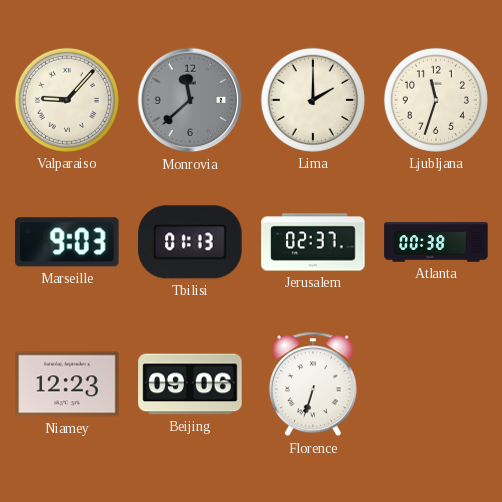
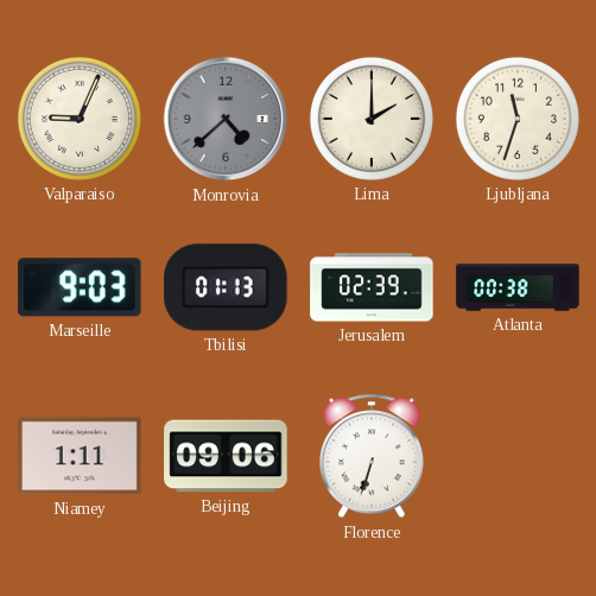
Valparaiso: 9:07 -> 9:04
Monrovia: 11:38 -> 4:38
Jerusalem: 02:37 -> 02:39
Niamey: 12:23 -> 1:11
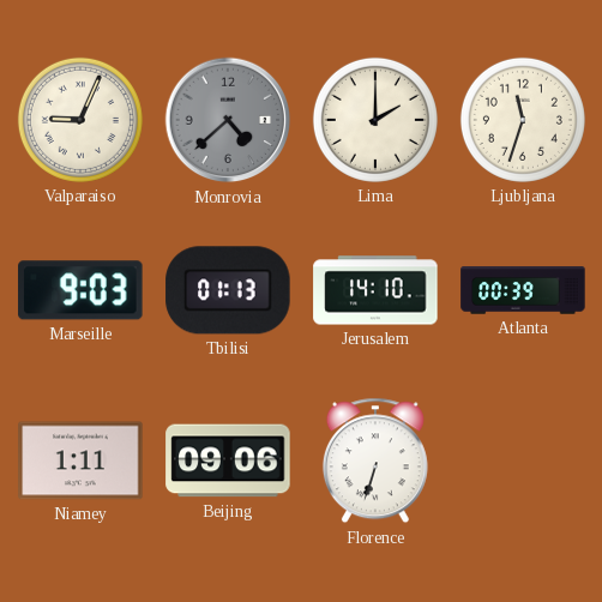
Jerusalem: 02:39 -> 14:10
Atlanta: 00:38 -> 00:39
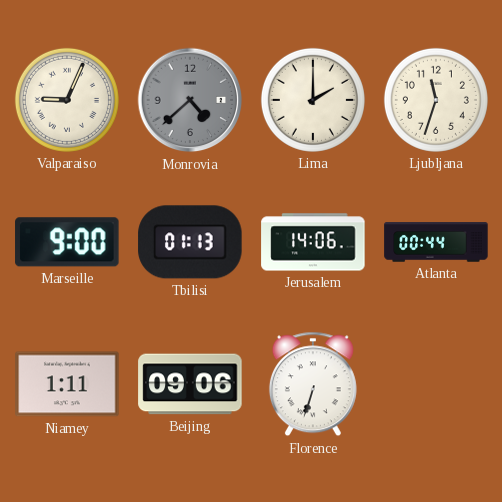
Marseille: 9:03 -> 9:00
Jerusalem: 14:10 -> 14:06
Atlanta: 00:39 -> 00:44
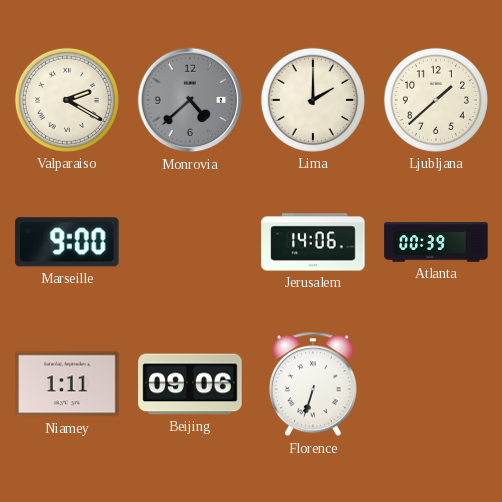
Valparaiso: 9:04 -> 2:20
Ljubljana: 11:33 -> 1:38
Tbilisi: 01:13 -> none
Atlanta: 00:44 -> 00:39
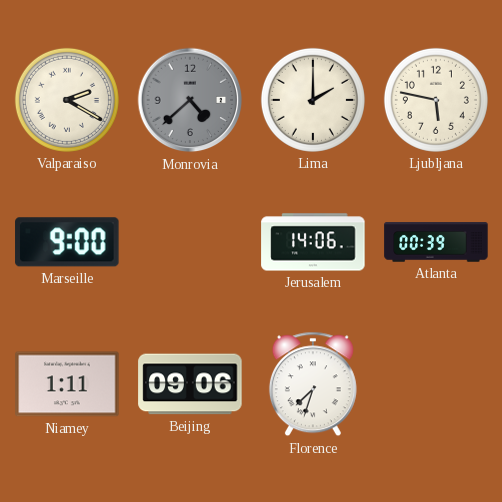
Ljubljana: 1:38 -> 5:47
Florence: 6:33 -> 7:33
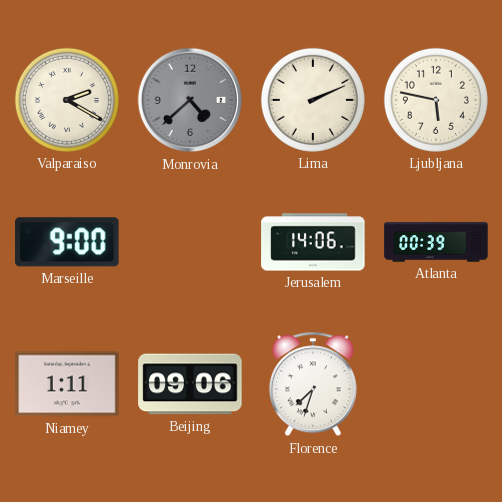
Lima: 2:00 -> 2:11
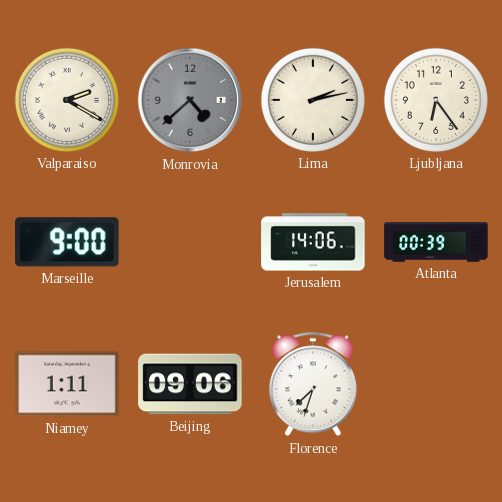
Lima: 2:11 -> 2:13
Ljubljana: 5:47 -> 6:24
